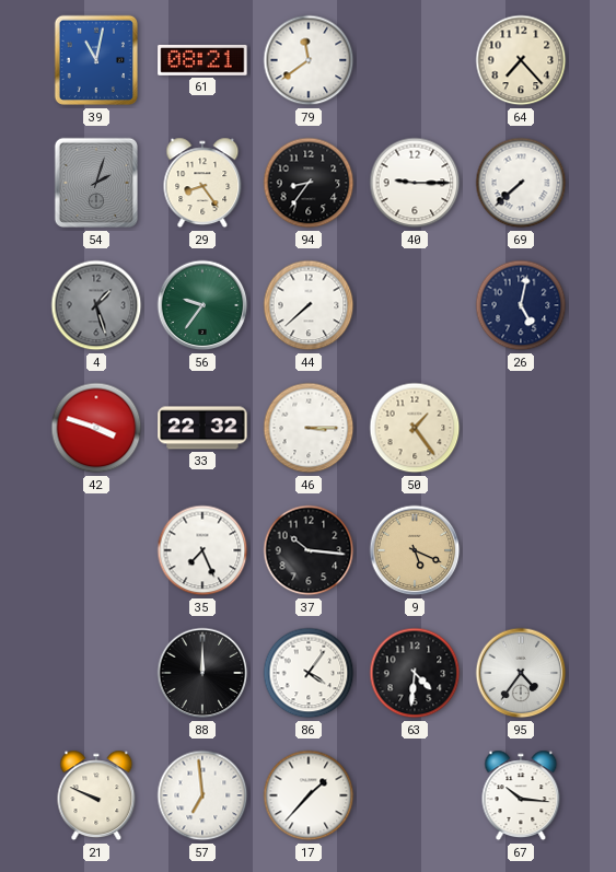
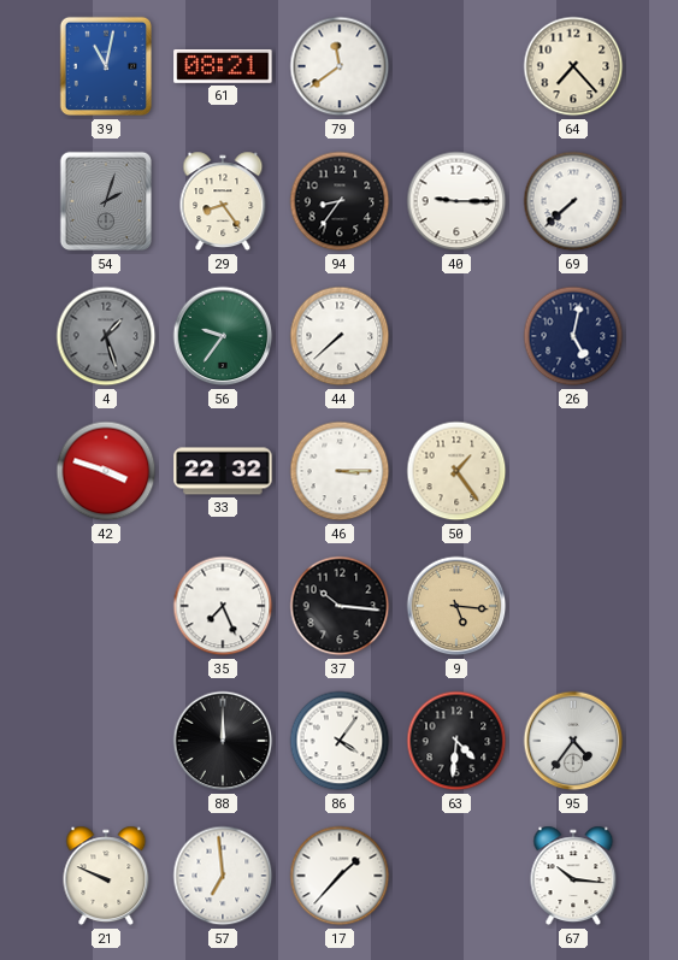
9: 5:19 -> 5:16
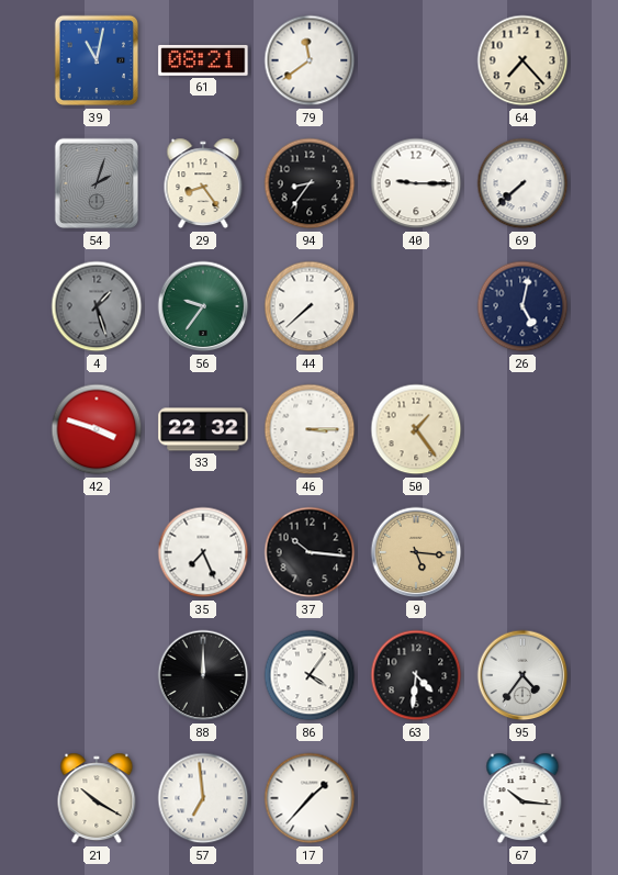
21: 9:49 -> 10:20
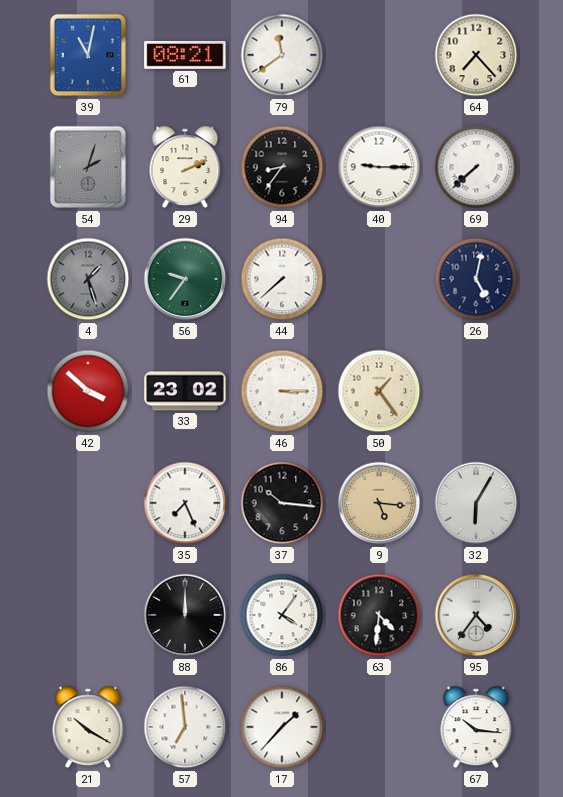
29: 8:24 -> 2:11
42: 3:48 -> 3:52
33: 22:32 -> 23:02
32: none -> 6:05
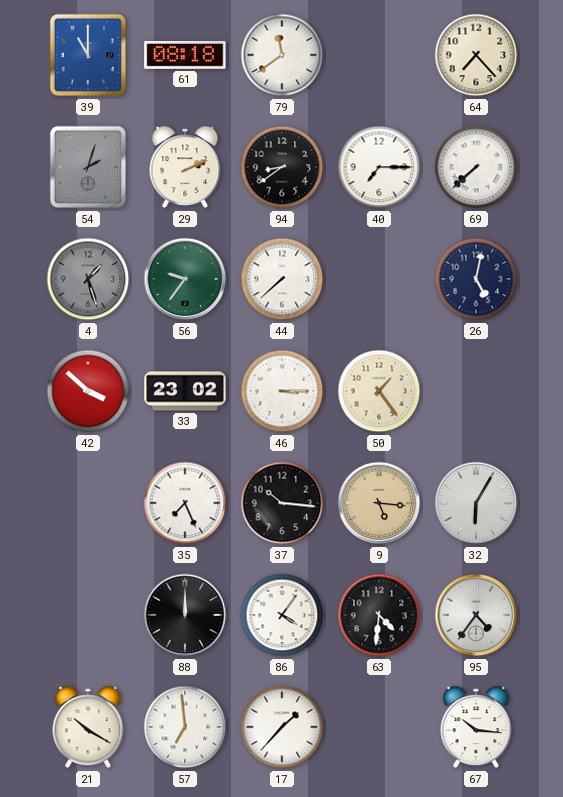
39: 11:02 -> 11:00
61: 08:21 -> 08:18
94: 8:36 -> 8:39
40: 9:15 -> 7:15
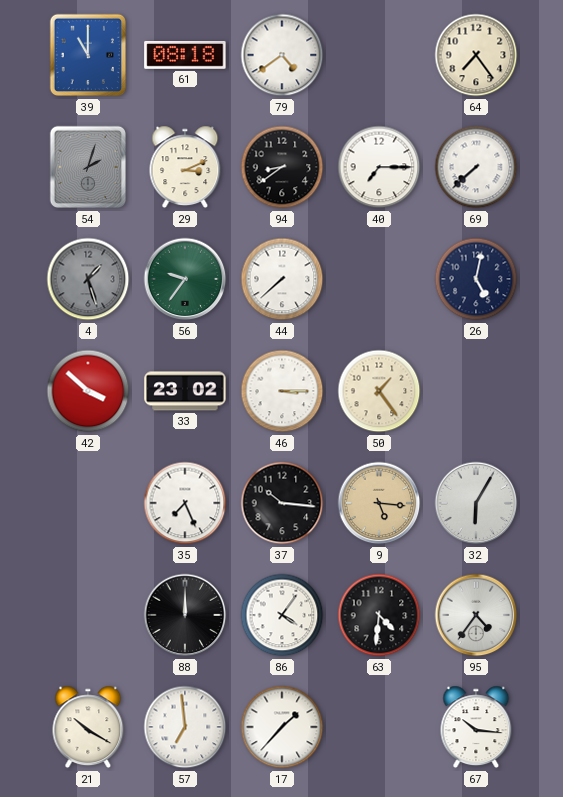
79: 11:39 -> 4:39
64: 7:23 -> 7:24
29: 2:11 -> 3:11
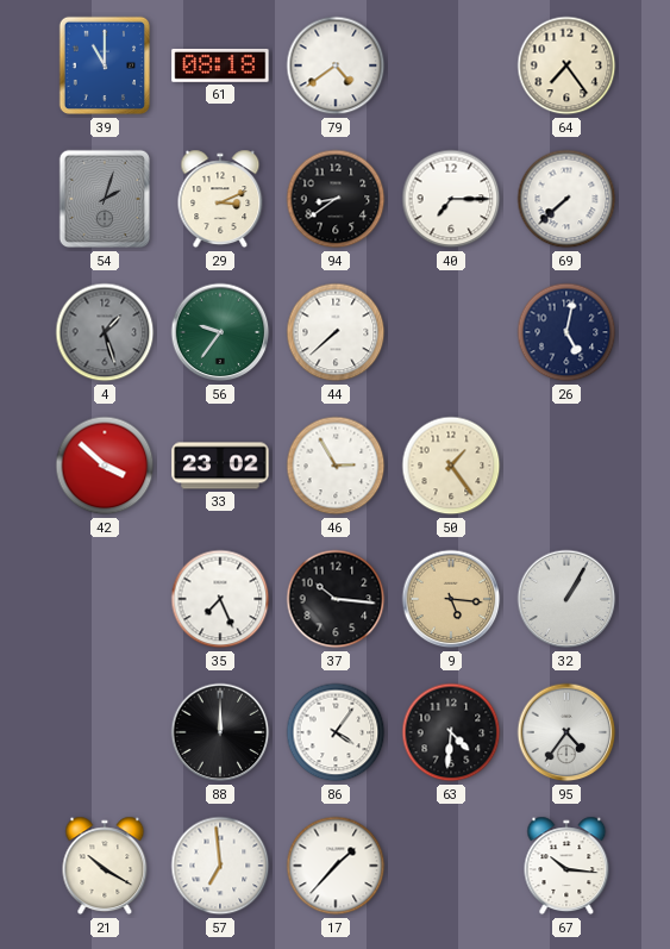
46: 3:15 -> 2:55
32: 6:05 -> 1:05
